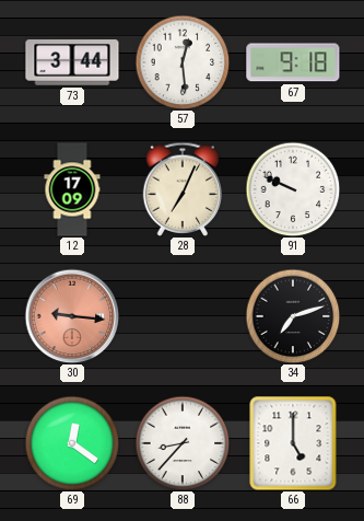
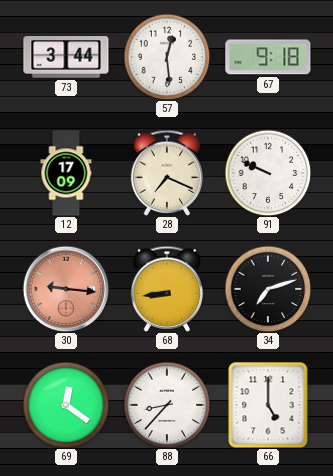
28: 7:04 -> 7:19
68: none -> 8:44
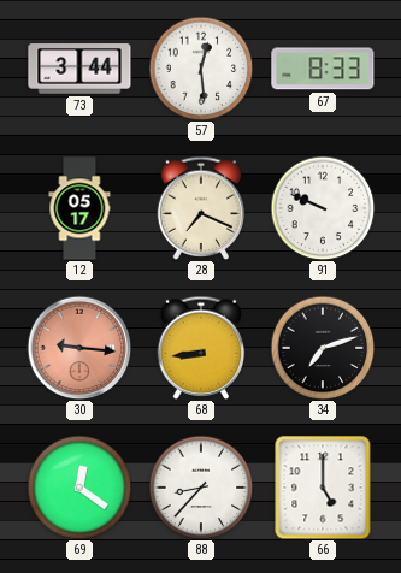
67: 9:18 -> 8:33
12: 17:09 -> 05:17
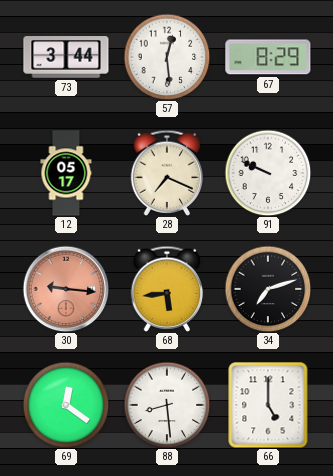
67: 8:33 -> 8:29
68: 8:44 -> 5:44
88: 8:37 -> 8:29
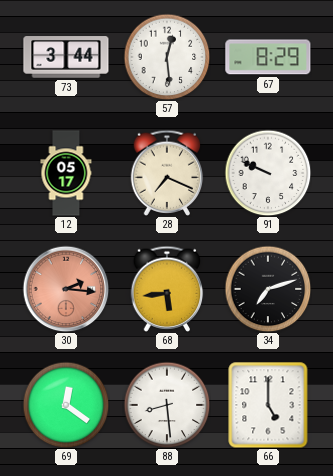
30: 9:16 -> 2:16
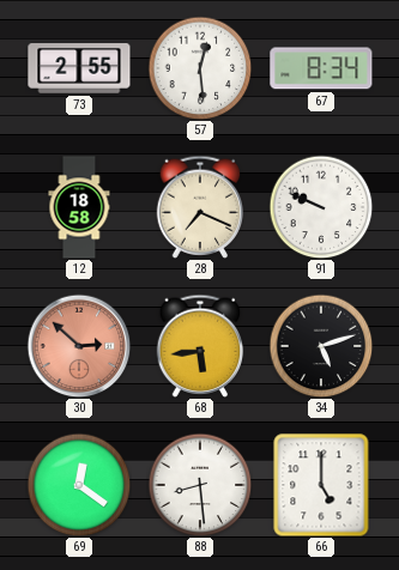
73: 3:44 -> 2:55
67: 8:29 -> 8:34
12: 05:17 -> 18:58
30: 2:16 -> 2:52
34: 7:12 -> 5:12
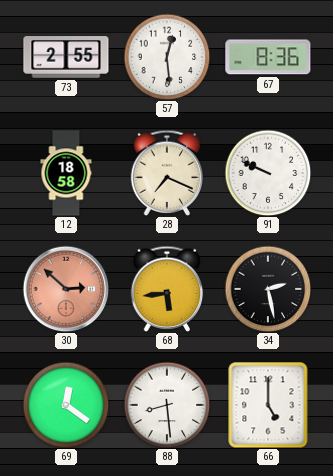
67: 8:34 -> 8:36
34: 5:12 -> 2:28
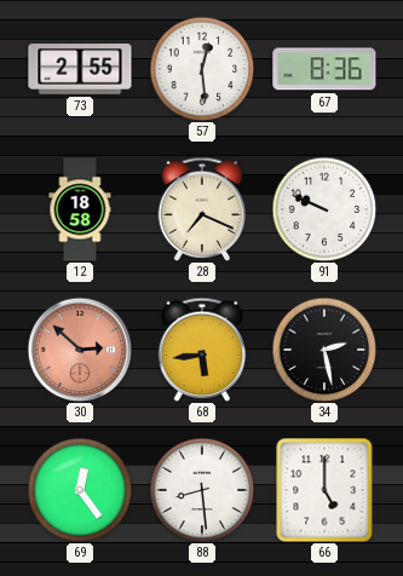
69: 12:21 -> 12:24
